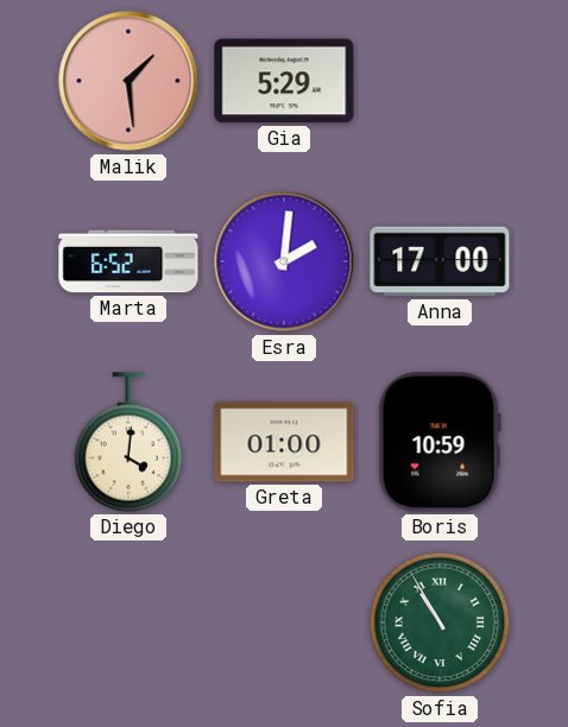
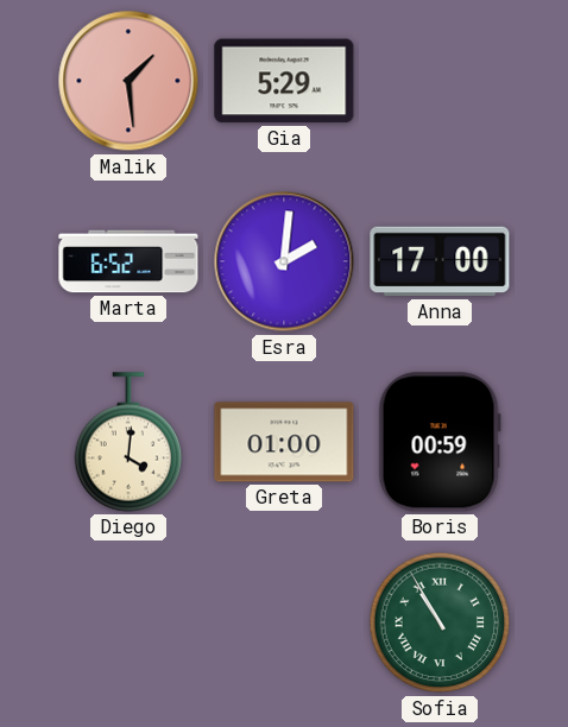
Boris: 10:59 -> 00:59
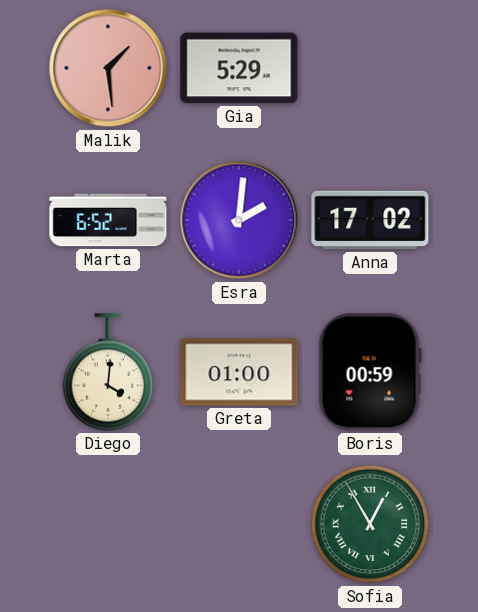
Anna: 17:00 -> 17:02
Sofia: 10:55 -> 12:55
